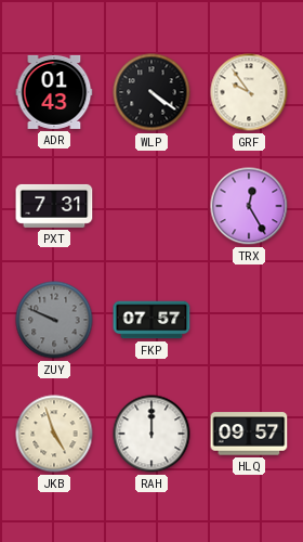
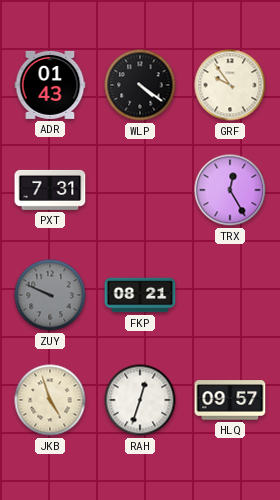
FKP: 07:57 -> 08:21
RAH: 12:00 -> 12:33
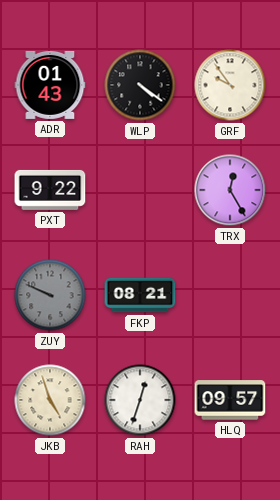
PXT: 7:31 -> 9:22
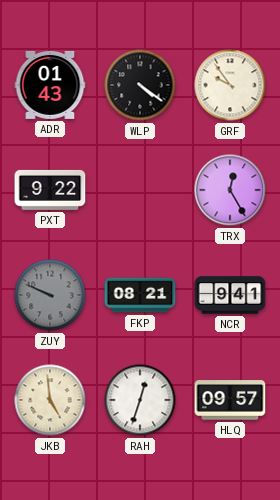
NCR: none -> 9:41
JKB: 4:57 -> 4:59
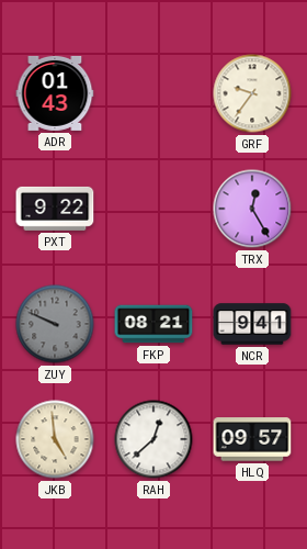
WLP: 4:21 -> none
GRF: 9:54 -> 9:36
RAH: 12:33 -> 12:38
